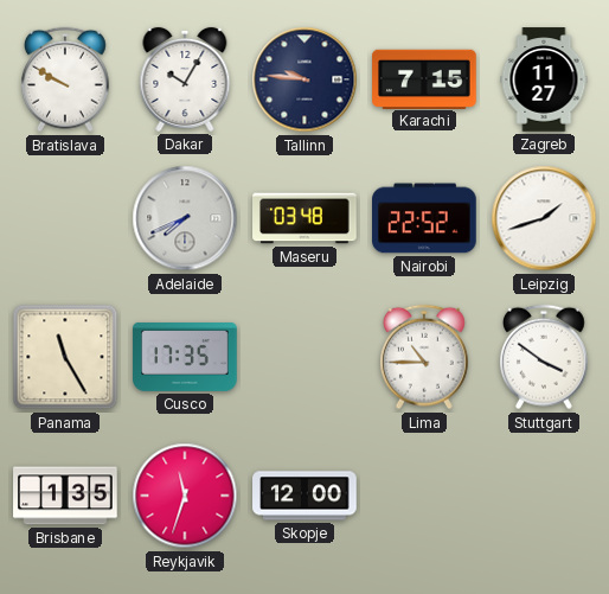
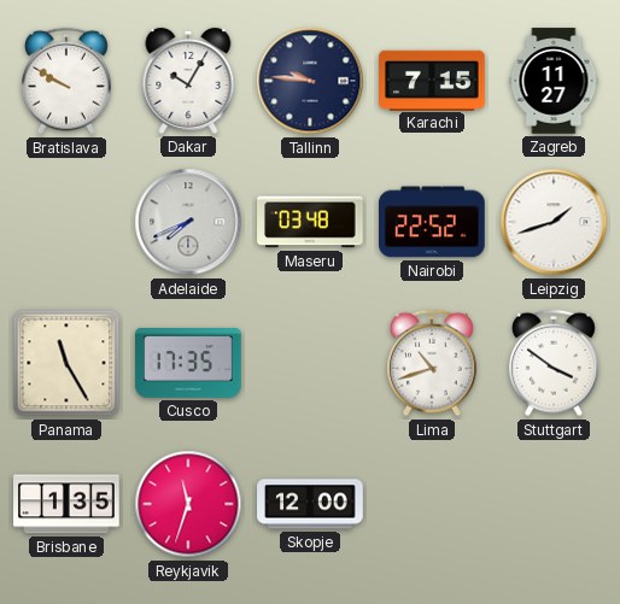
Lima: 10:45 -> 10:42
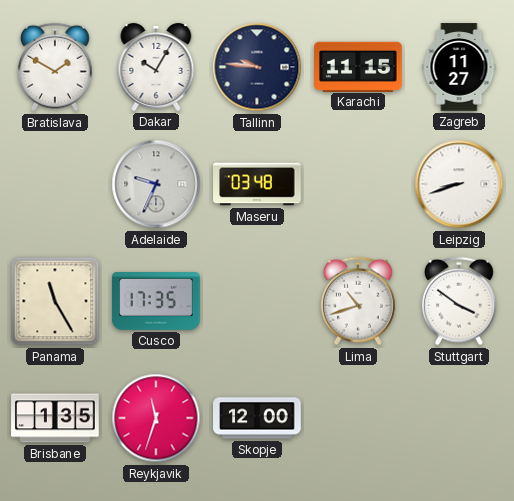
Bratislava: 9:50 -> 1:50
Karachi: 7:15 -> 11:15
Adelaide: 7:41 -> 9:34
Nairobi: 22:52 -> none
Leipzig: 1:42 -> 8:42
